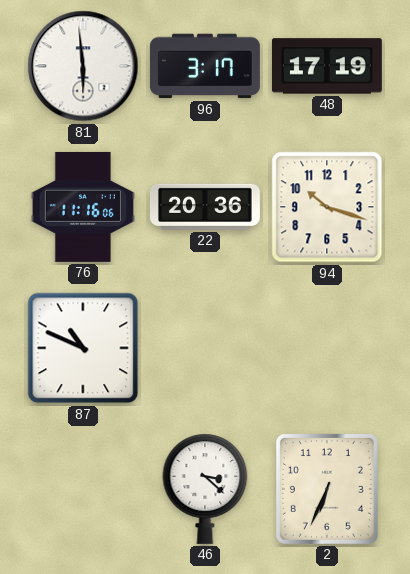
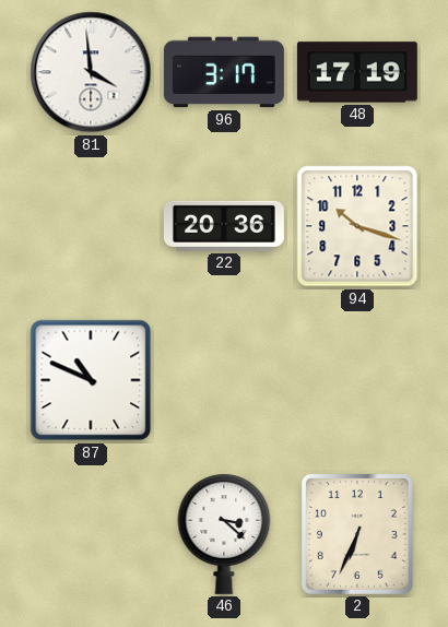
81: 5:59 -> 3:59
76: 11:16 -> none
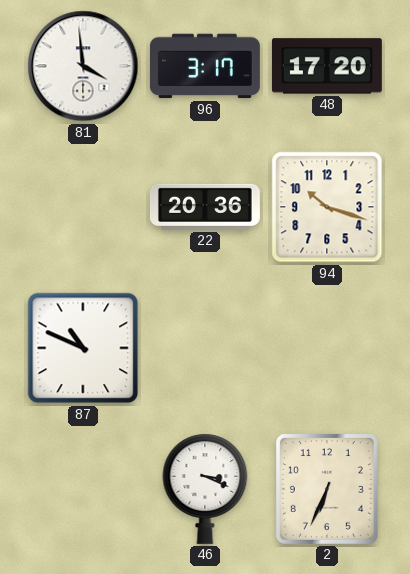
48: 17:19 -> 17:20
46: 3:22 -> 3:19
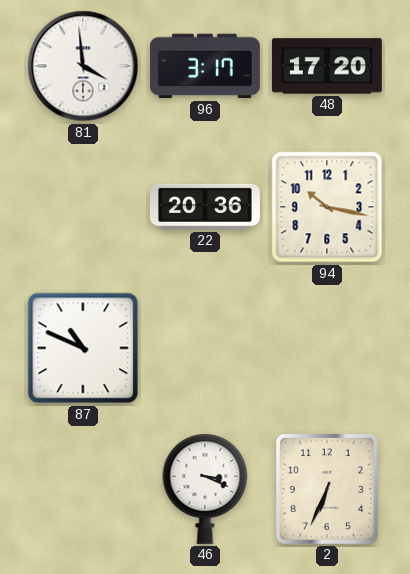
94: 10:18 -> 10:17
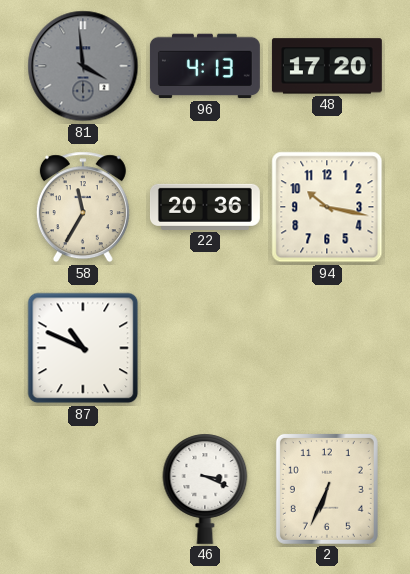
81 dial: white -> grey
96: 3:17 -> 4:13
58: none -> 11:35
